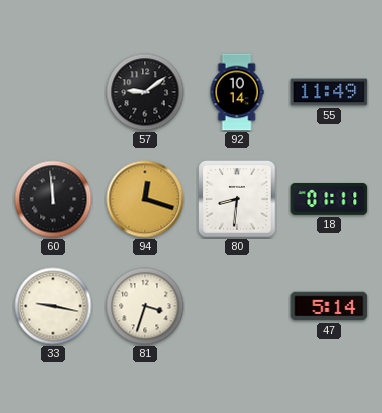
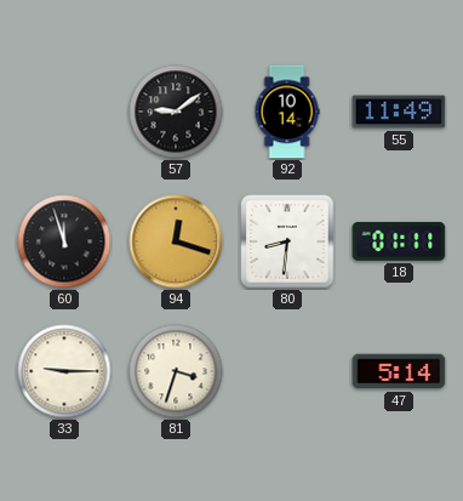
60: 11:59 -> 11:57
33: 9:17 -> 9:15
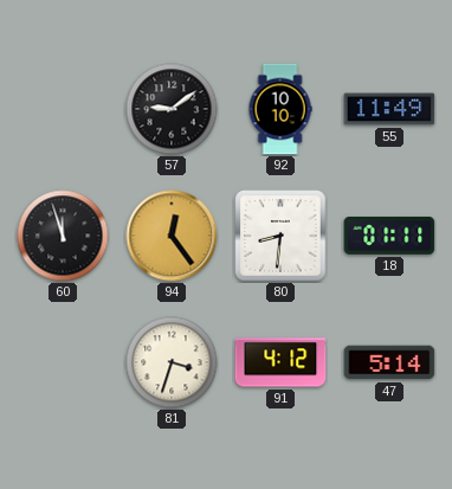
92: 10:14 -> 10:10
94: 12:18 -> 12:24
33: 9:15 -> none
91: none -> 4:12
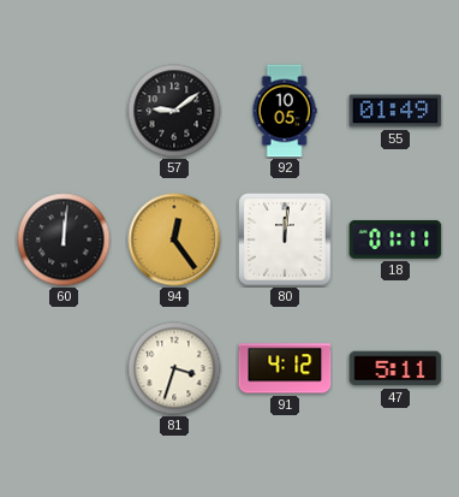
92: 10:10 -> 10:05
55: 11:49 -> 01:49
60: 11:57 -> 12:01
80: 8:31 -> 12:01
47: 5:14 -> 5:11
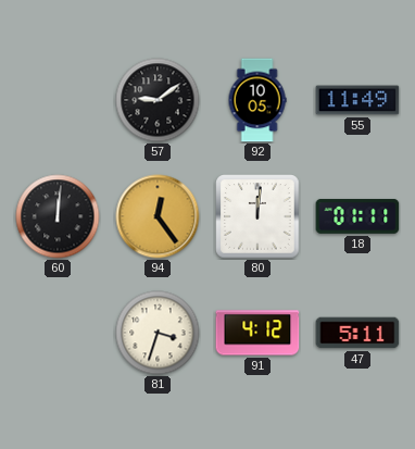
55: 01:49 -> 11:49
